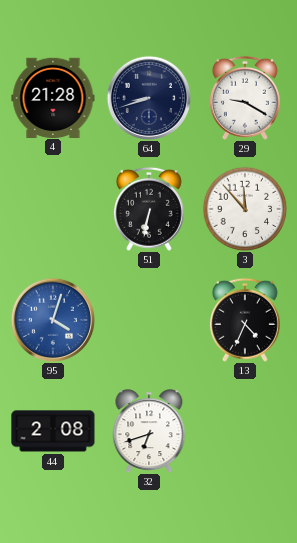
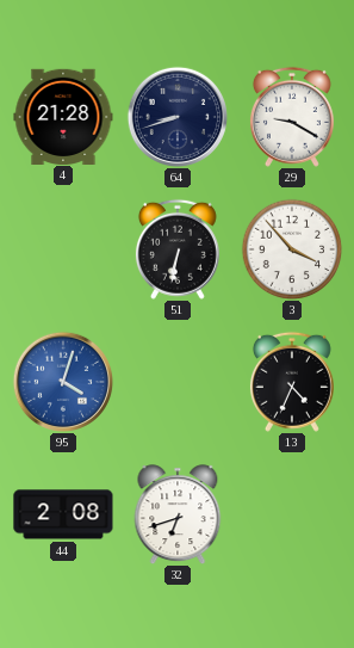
3: 11:53 -> 3:53
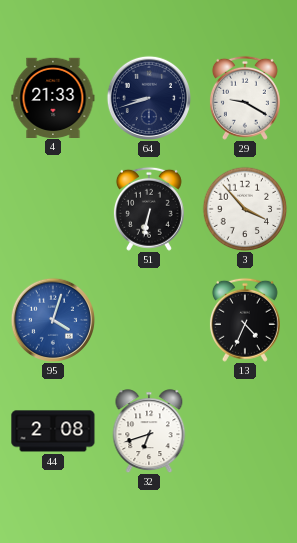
4: 21:28 -> 21:33
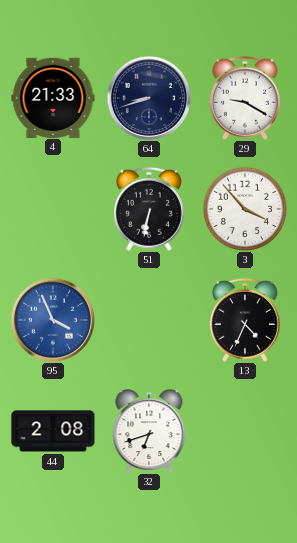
95: 4:03 -> 3:56
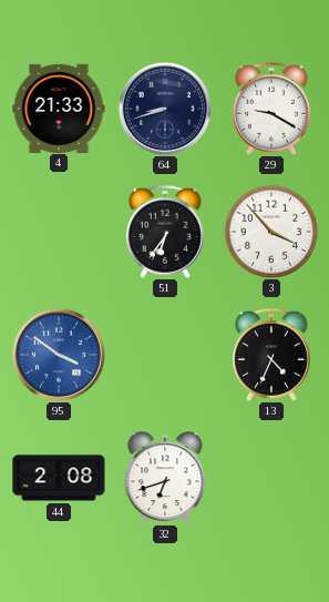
51: 6:32 -> 6:36
95: 3:56 -> 3:51
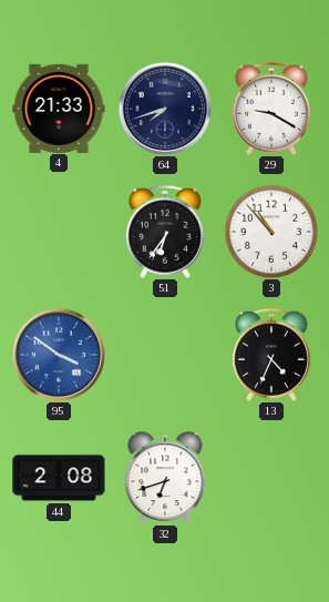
64: 8:42 -> 7:42
3: 3:53 -> 10:53
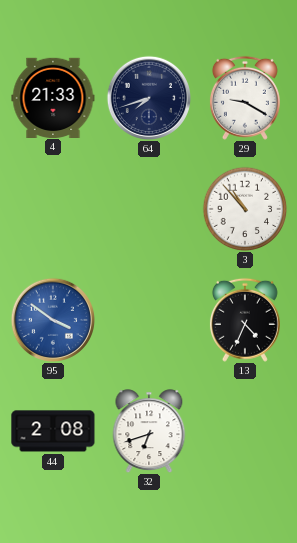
51: 6:36 -> none
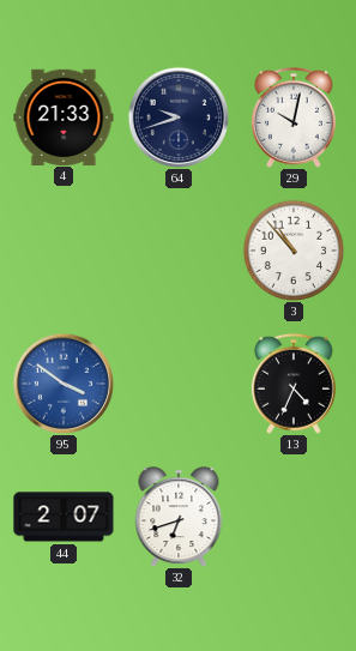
64: 7:42 -> 9:42
29: 9:20 -> 10:02
44: 2:08 -> 2:07
